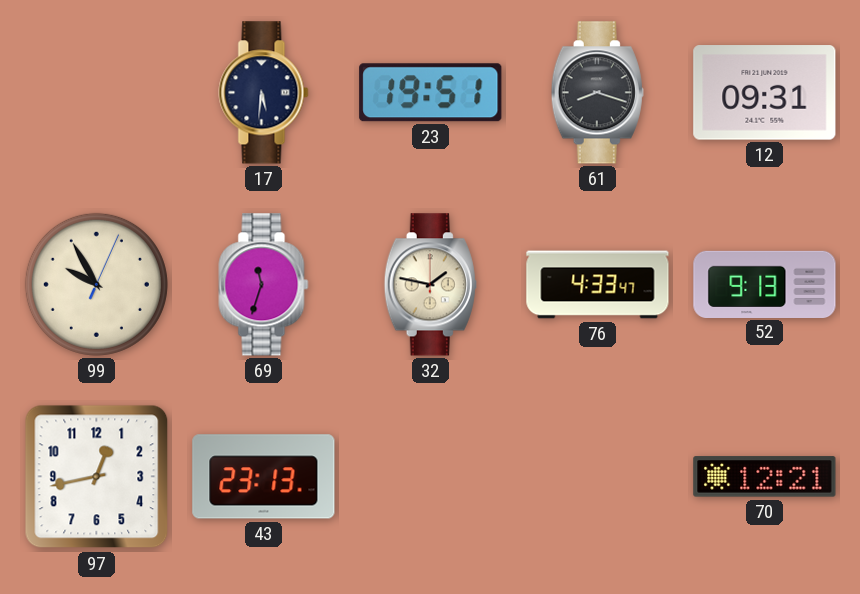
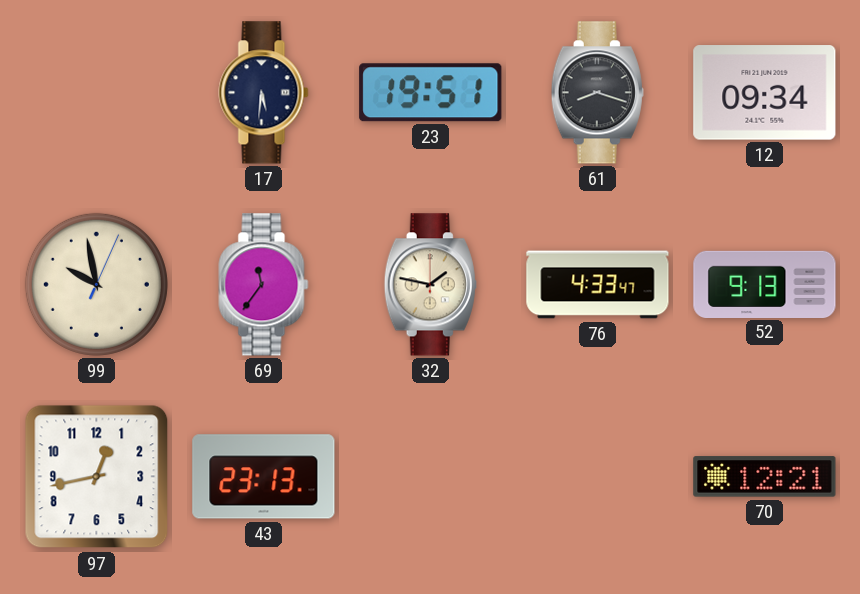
12: 09:31 -> 09:34
99: 9:55 -> 9:58
69: 11:33 -> 11:36
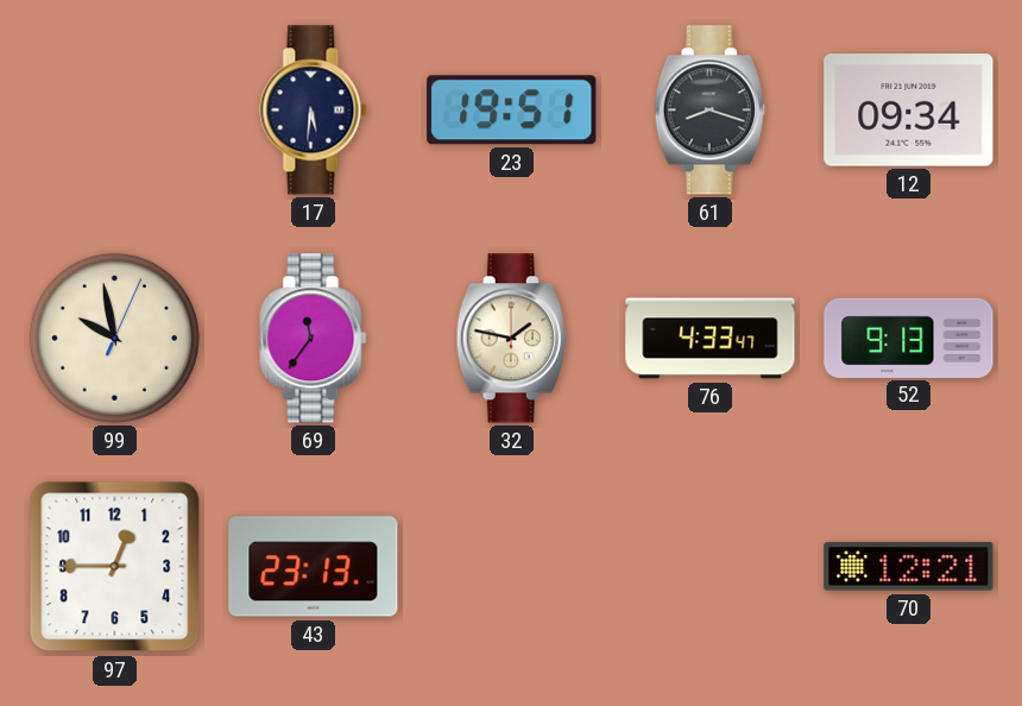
97: 12:43 -> 12:45
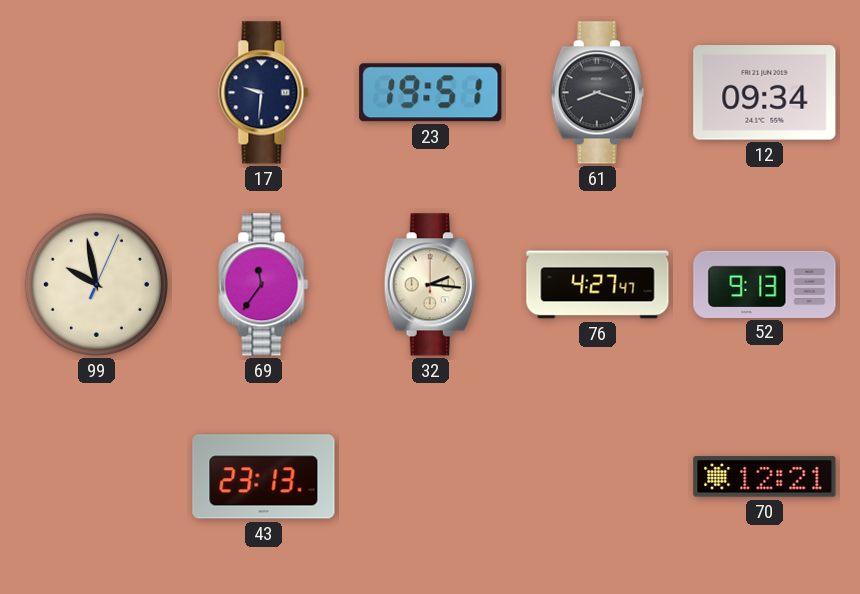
17: 5:31 -> 9:31
32: 1:47 -> 2:16
76: 4:33 -> 4:27
97: 12:45 -> none
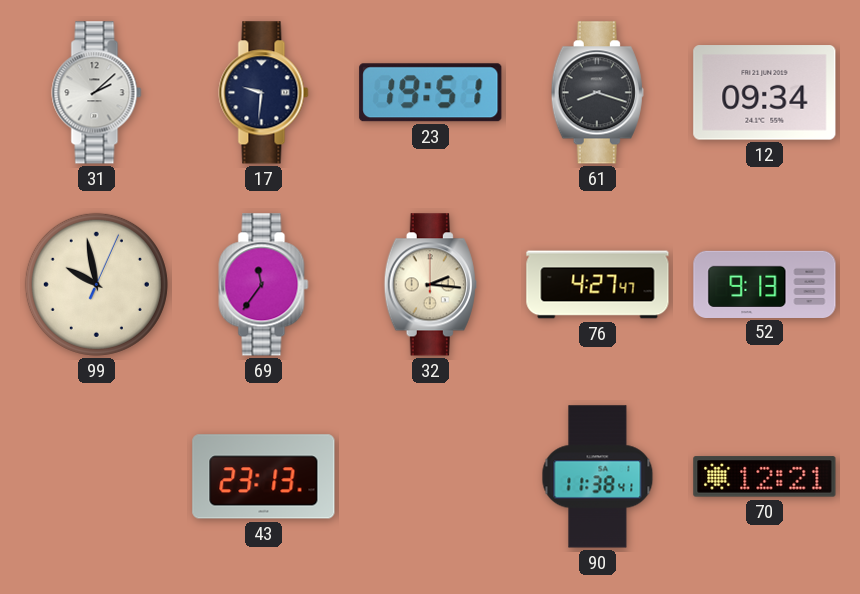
31: none -> 2:08
90: none -> 11:38
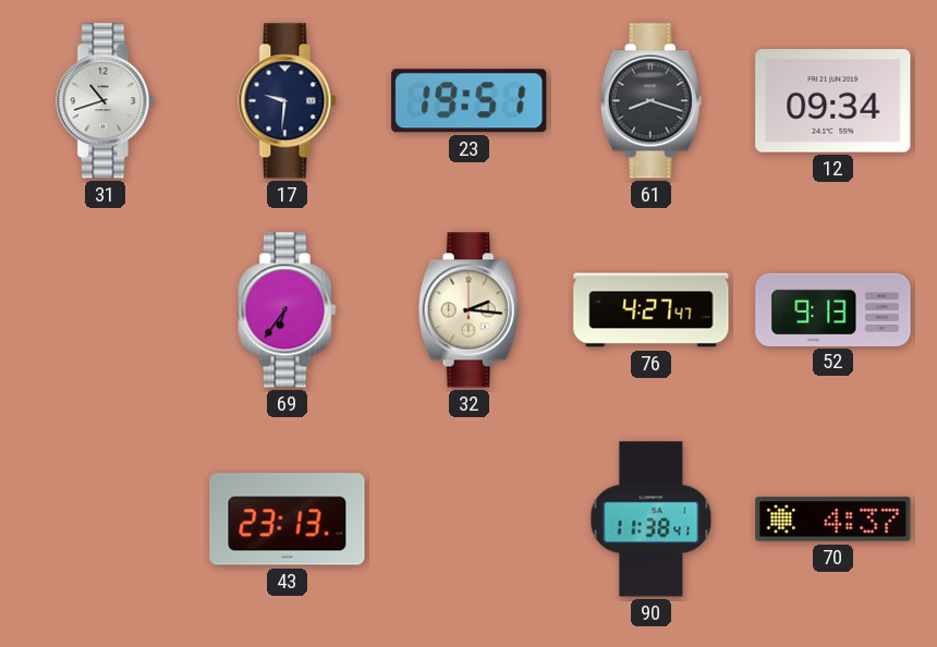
31: 2:08 -> 10:42
99: 9:58 -> none
69: 11:36 -> 6:36
70: 12:21 -> 4:37
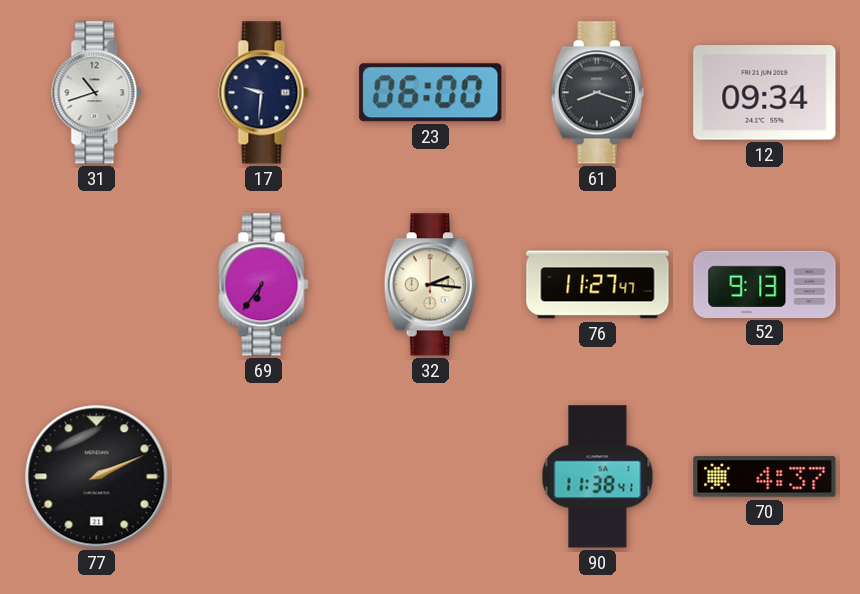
23: 19:51 -> 06:00
76: 4:27 -> 11:27
77: none -> 2:11
43: 23:13 -> none
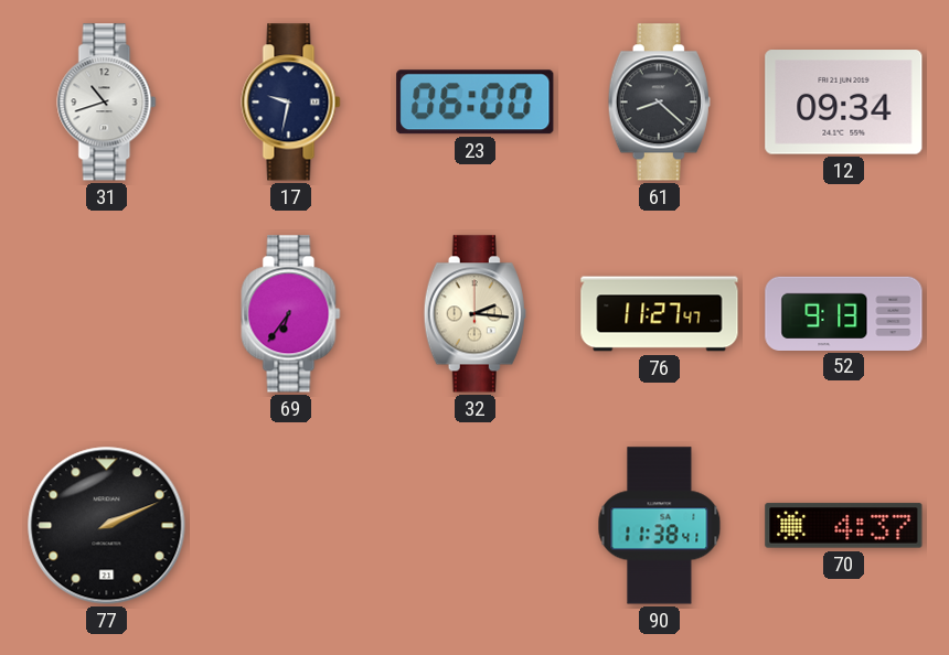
17: 9:31 -> 9:32
61: 8:18 -> 8:22
